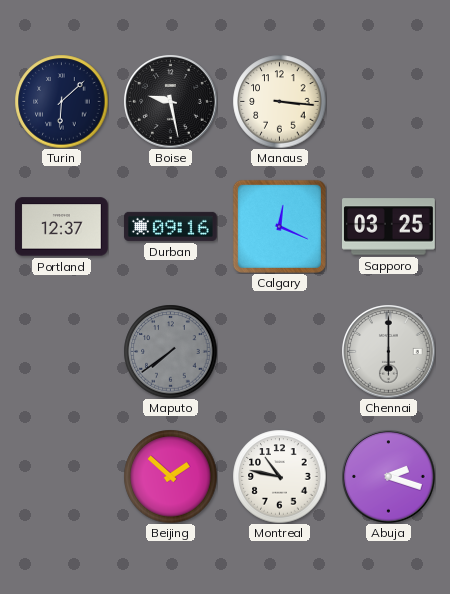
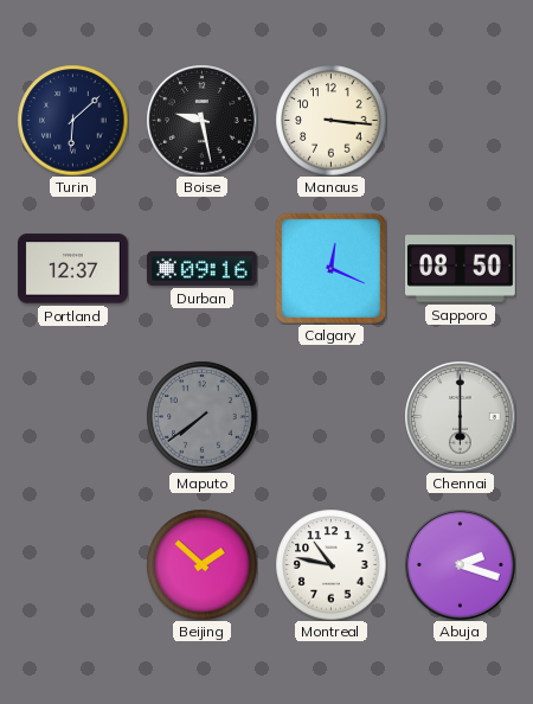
Sapporo: 03:25 -> 08:50
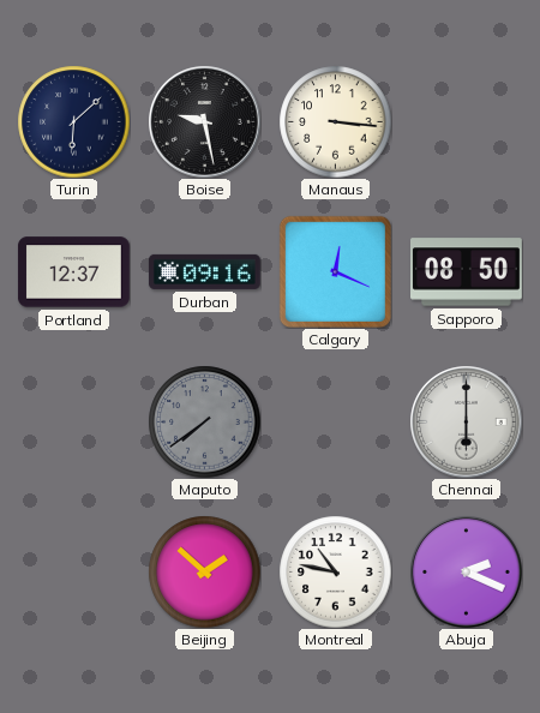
Abuja: 2:18 -> 2:19
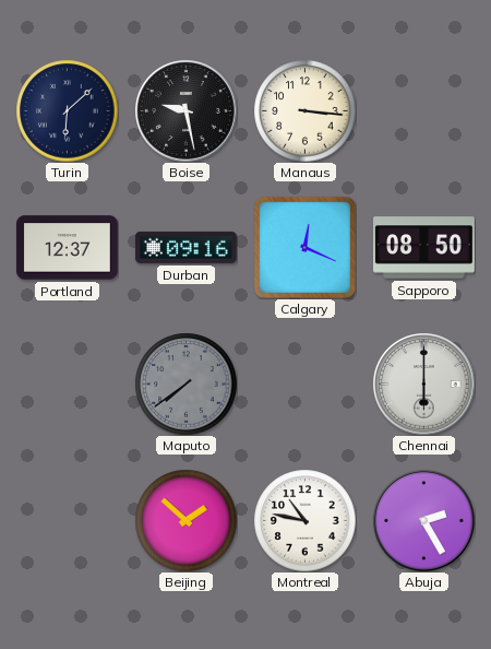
Abuja: 2:19 -> 2:25
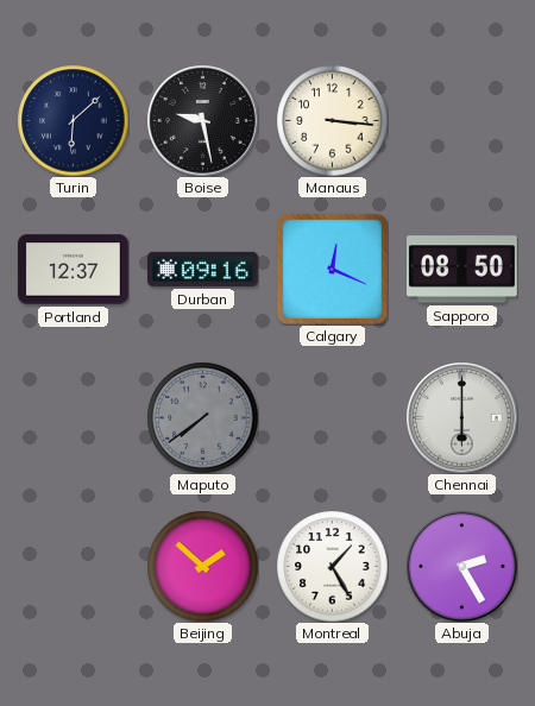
Montreal: 10:47 -> 1:25
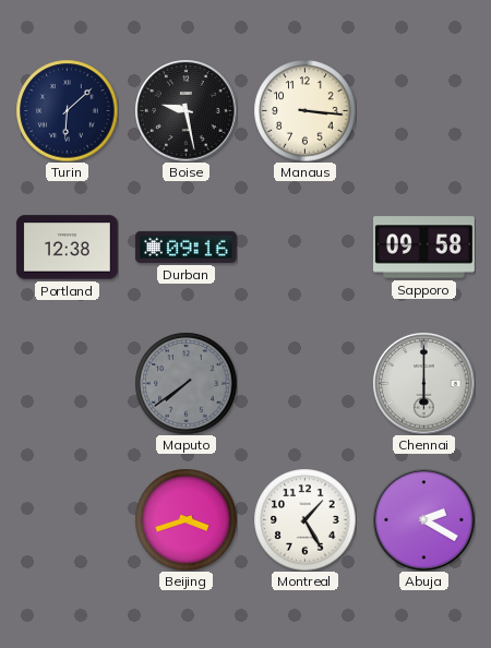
Portland: 12:37 -> 12:38
Calgary: 12:19 -> none
Sapporo: 08:50 -> 09:58
Beijing: 1:52 -> 3:42
Abuja: 2:25 -> 2:20
